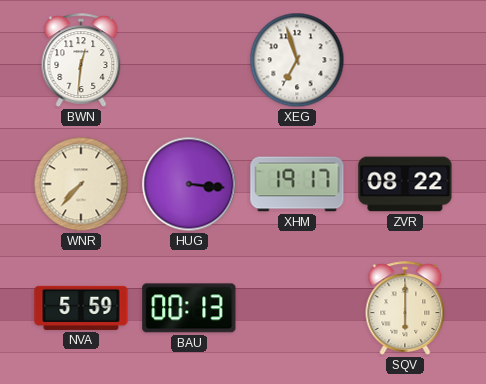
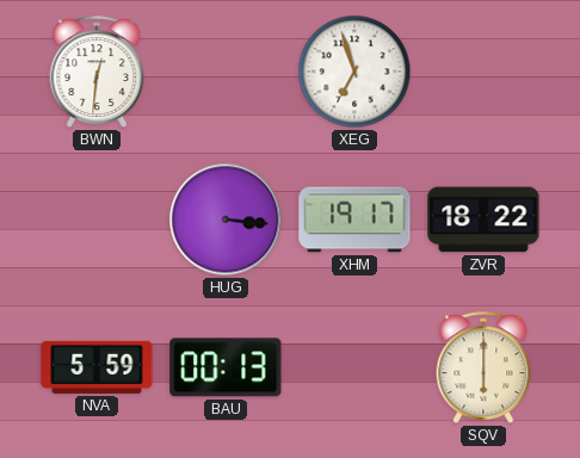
WNR: 7:37 -> none
ZVR: 08:22 -> 18:22
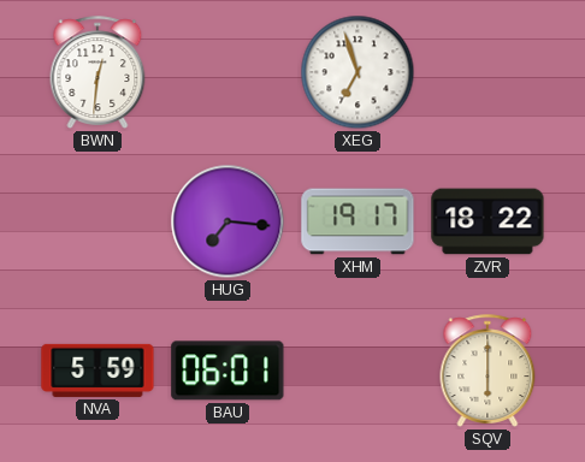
HUG: 3:16 -> 7:16
BAU: 00:13 -> 06:01
